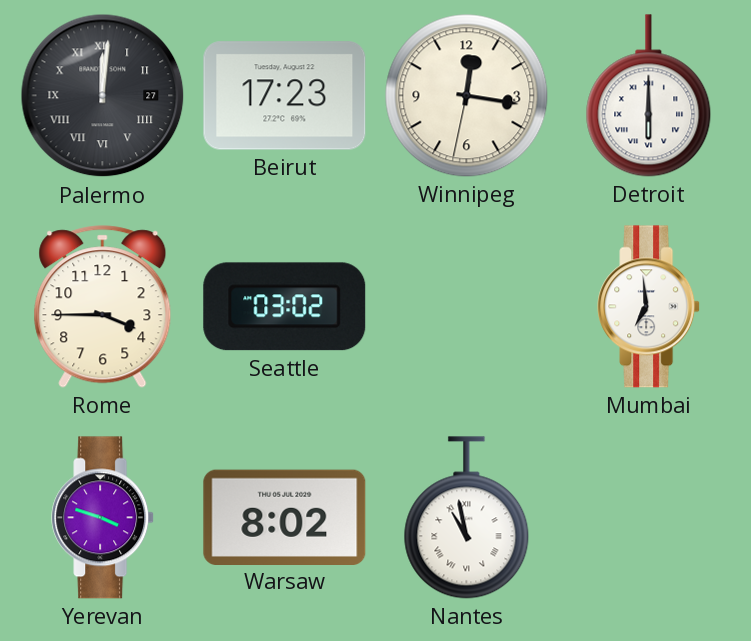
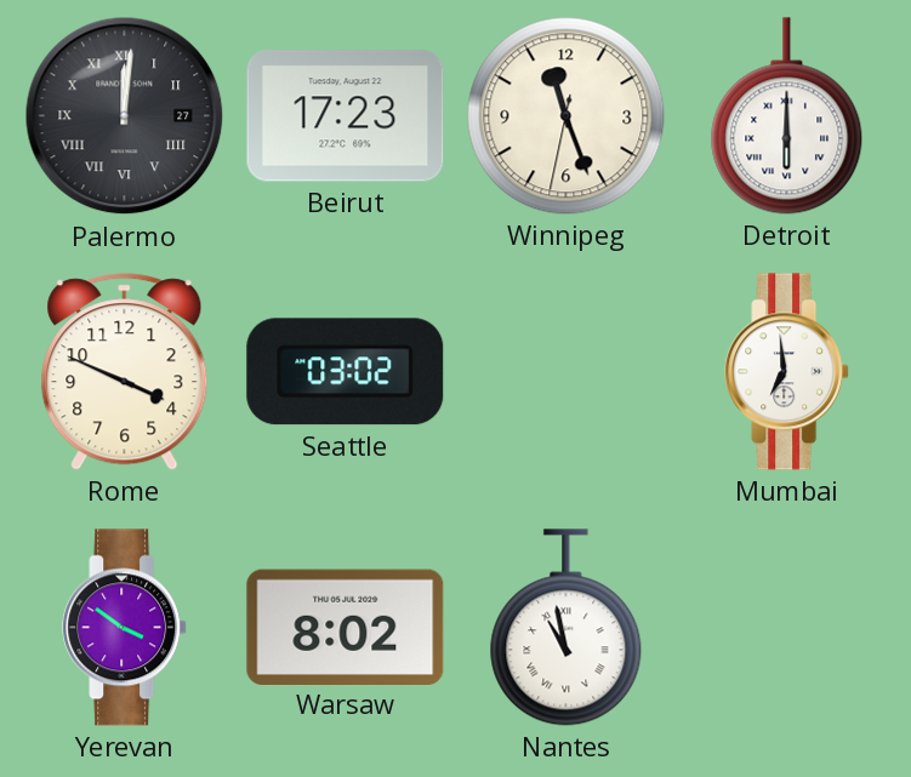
Winnipeg: 12:16 -> 11:26
Rome: 3:45 -> 3:49
Yerevan: 3:48 -> 3:51
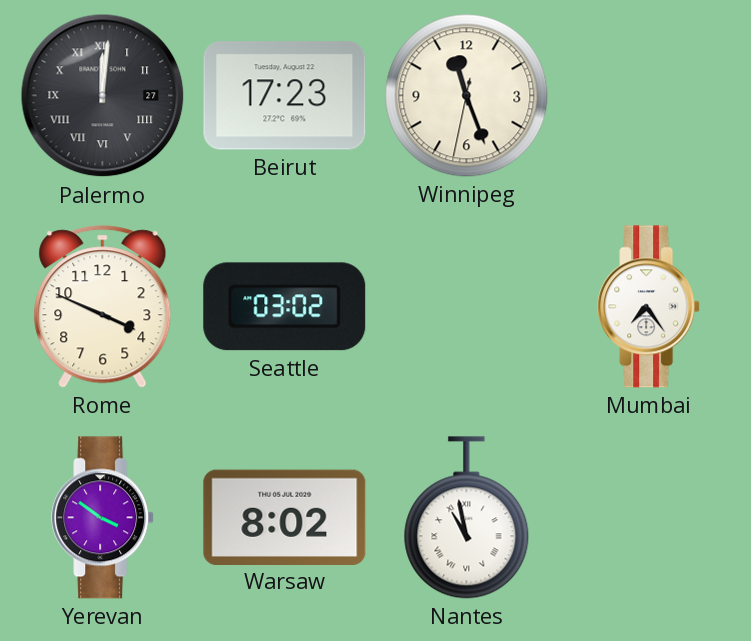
Detroit: 6:00 -> none
Mumbai: 6:59 -> 7:24
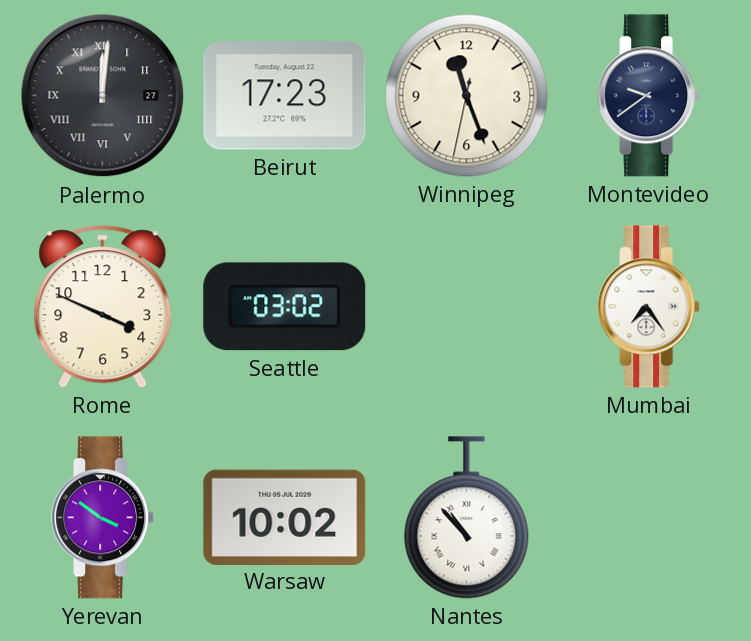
Montevideo: none -> 9:39
Warsaw: 8:02 -> 10:02
Nantes: 10:58 -> 10:53
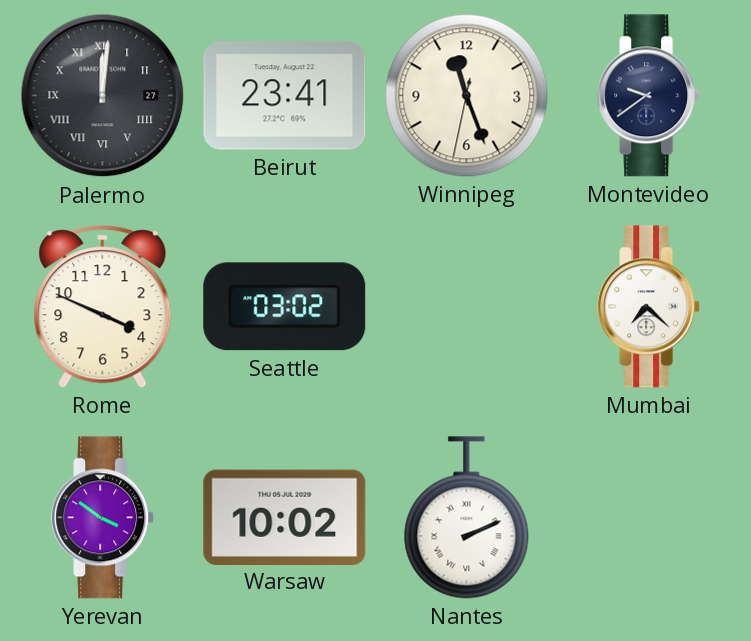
Beirut: 17:23 -> 23:41
Mumbai: 7:24 -> 7:22
Nantes: 10:53 -> 2:11
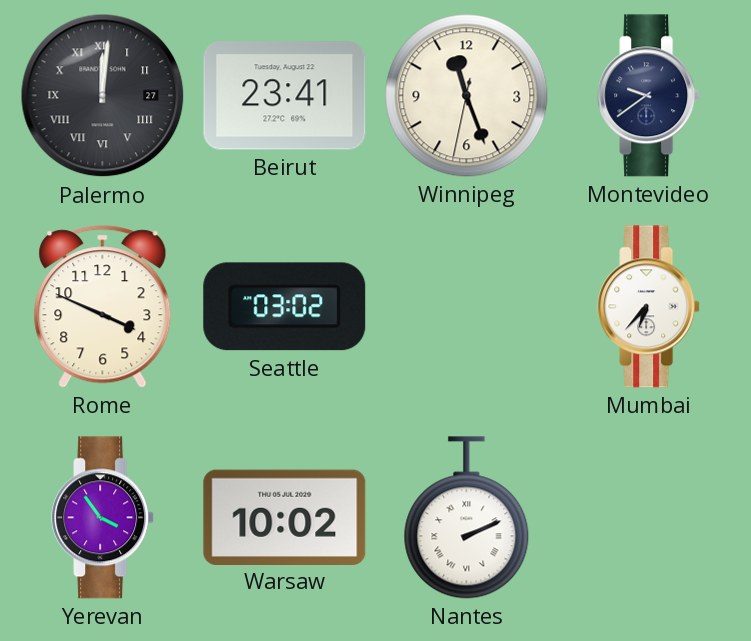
Mumbai: 7:22 -> 6:37
Yerevan: 3:51 -> 3:54
